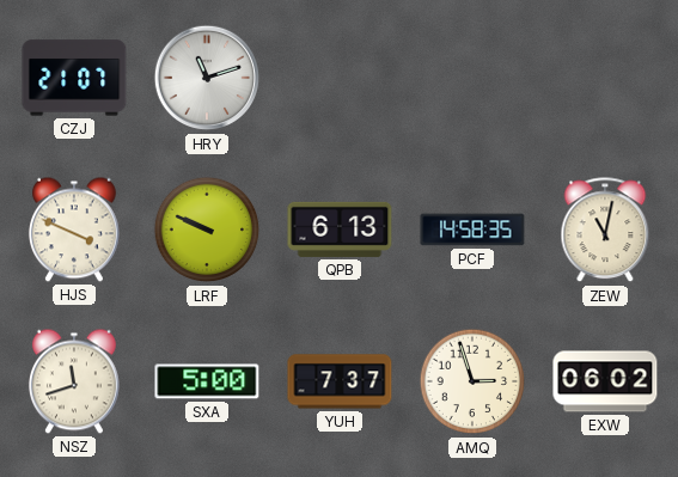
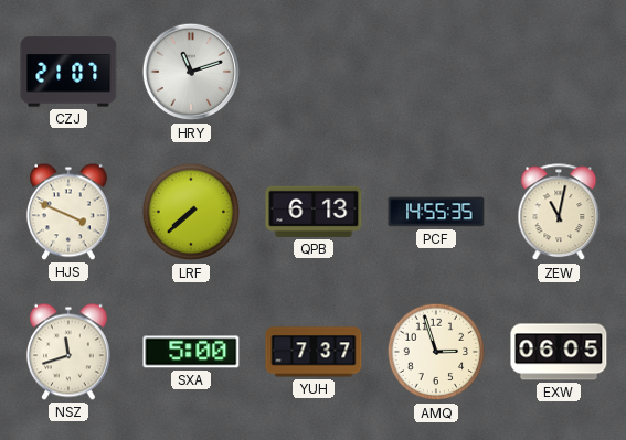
LRF: 9:49 -> 7:38
PCF: 14:58 -> 14:55
EXW: 06:02 -> 06:05
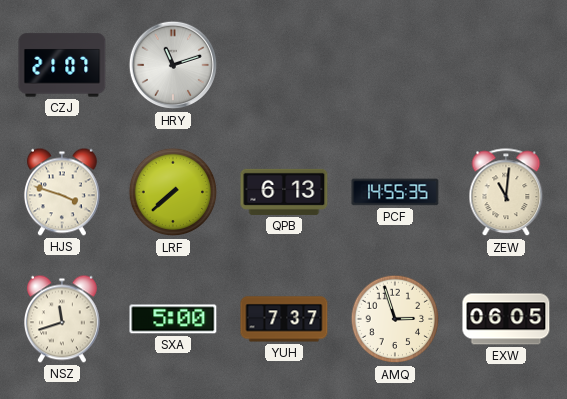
HJS: 3:49 -> 3:48
ZEW: 11:02 -> 11:01
